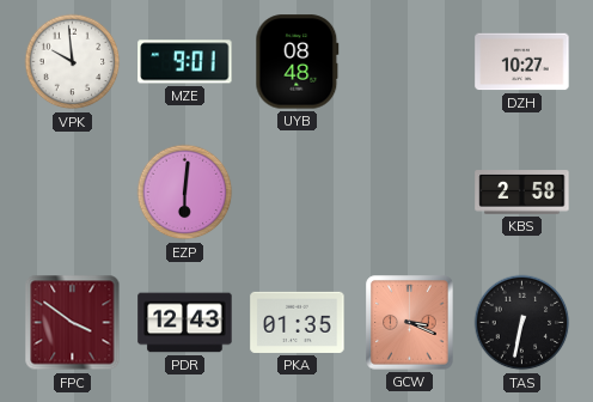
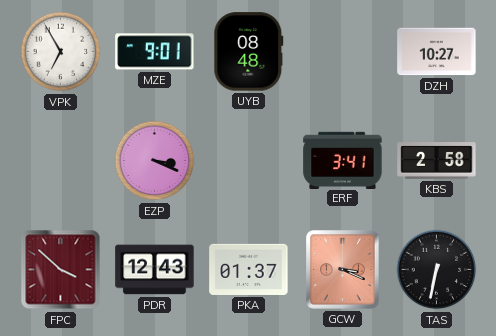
VPK: 9:59 -> 6:55
EZP: 6:01 -> 3:19
ERF: none -> 3:41
FPC: 3:51 -> 3:52
PKA: 01:35 -> 01:37
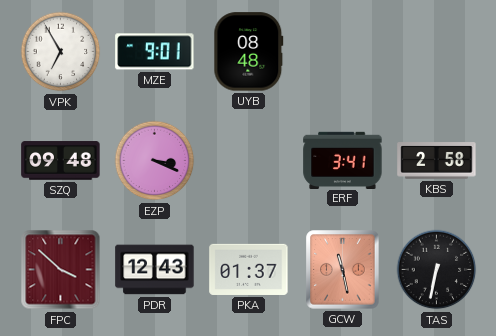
DZH: 10:27 -> none
SZQ: none -> 09:48
GCW: 3:19 -> 11:28
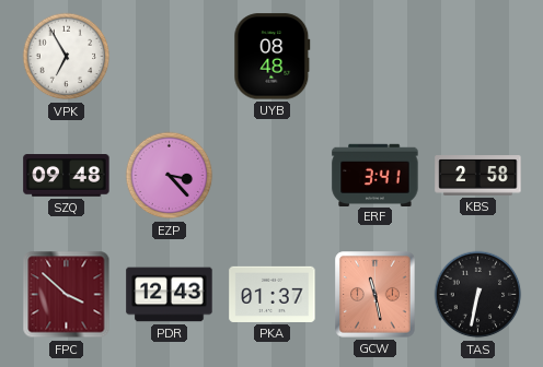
MZE: 9:01 -> none
EZP: 3:19 -> 3:23
